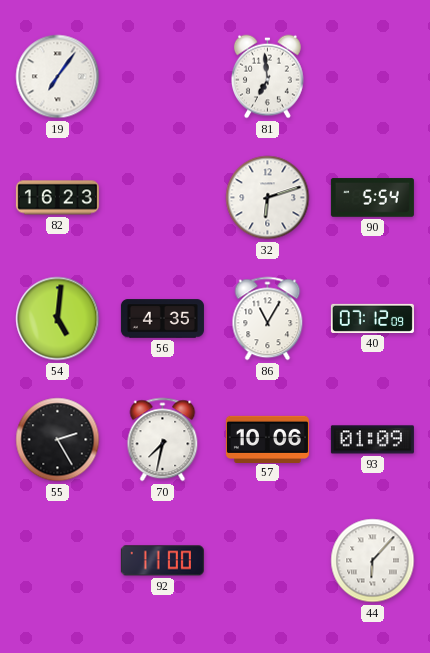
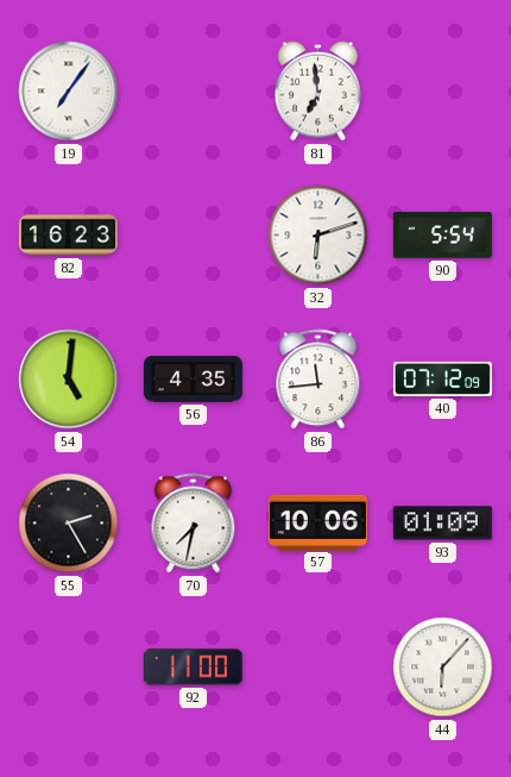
86: 11:05 -> 11:44
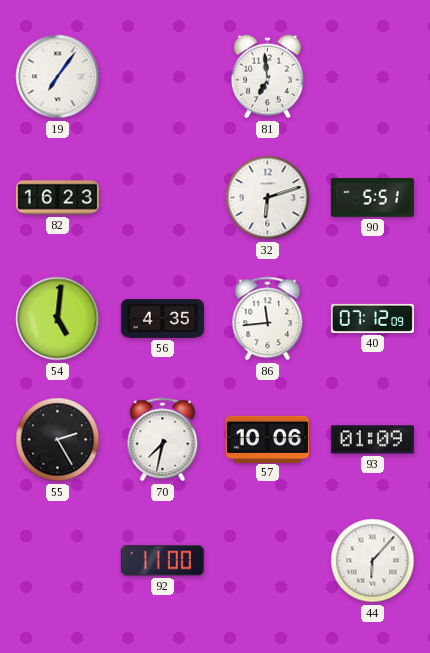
90: 5:54 -> 5:51
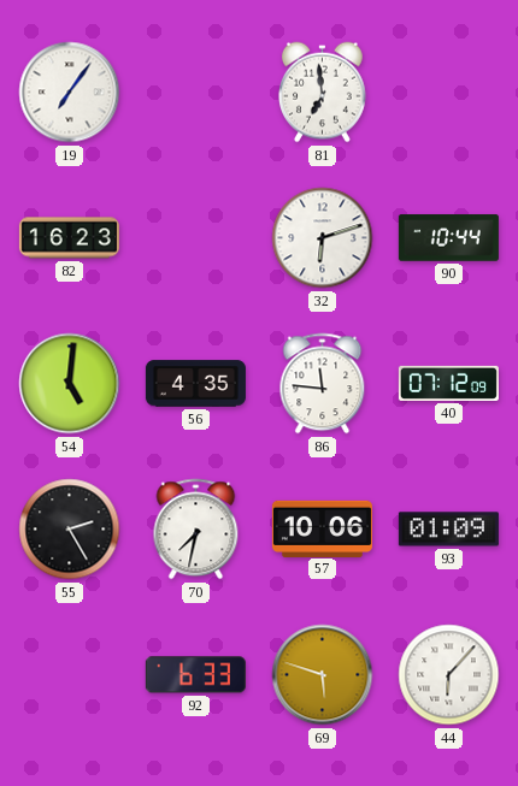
90: 5:51 -> 10:44
86: 11:44 -> 11:46
92: 11:00 -> 6:33
69: none -> 5:48
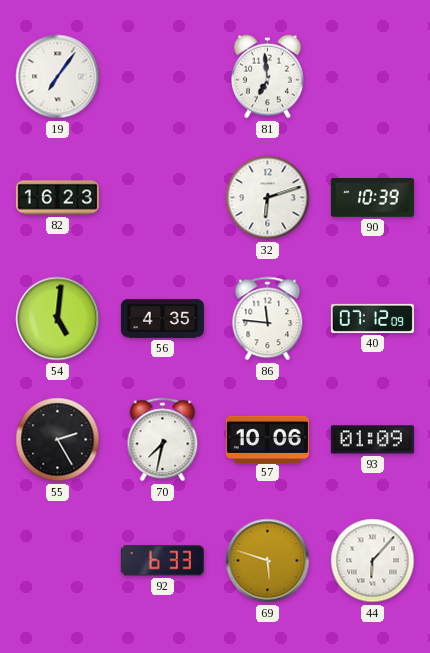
90: 10:44 -> 10:39
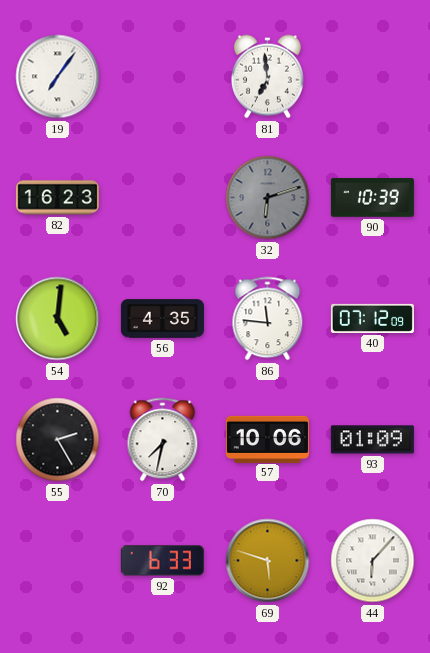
32 dial: white -> grey
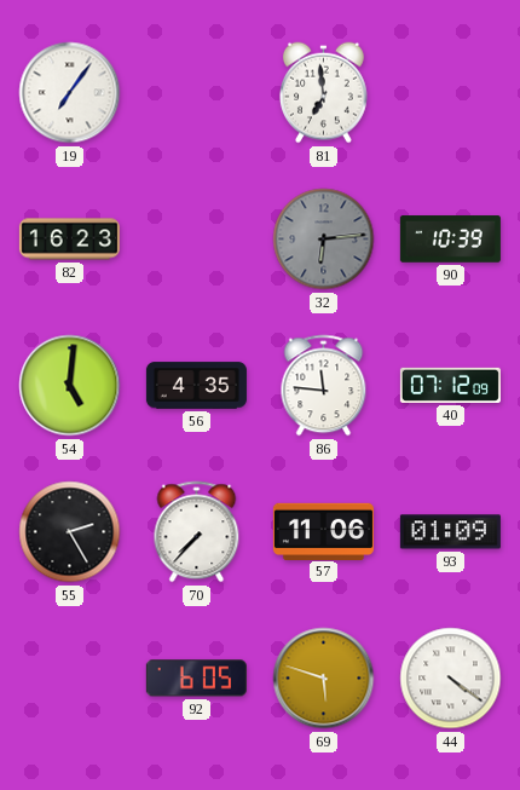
32: 6:12 -> 6:14
70: 7:32 -> 7:37
57: 10:06 -> 11:06
92: 6:33 -> 6:05
44: 6:07 -> 4:21
